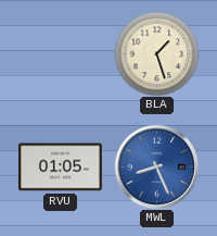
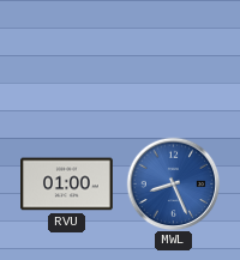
BLA: 1:27 -> none
RVU: 01:05 -> 01:00
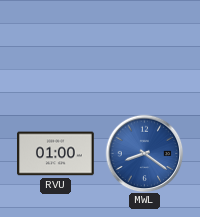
MWL: 8:26 -> 8:21
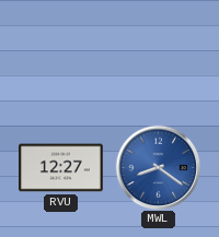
RVU: 01:00 -> 12:27
